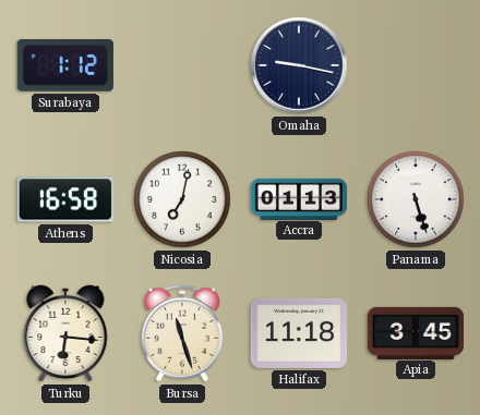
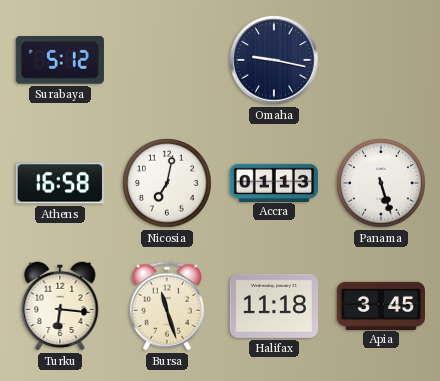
Surabaya: 1:12 -> 5:12
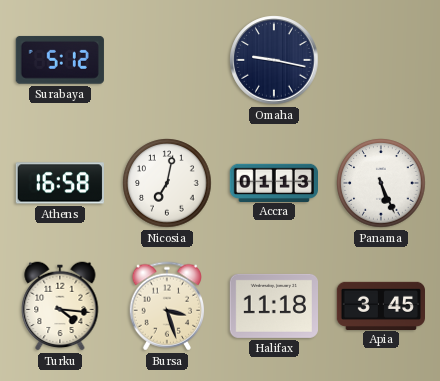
Panama: 5:27 -> 5:26
Turku: 6:16 -> 4:16
Bursa: 11:27 -> 3:27
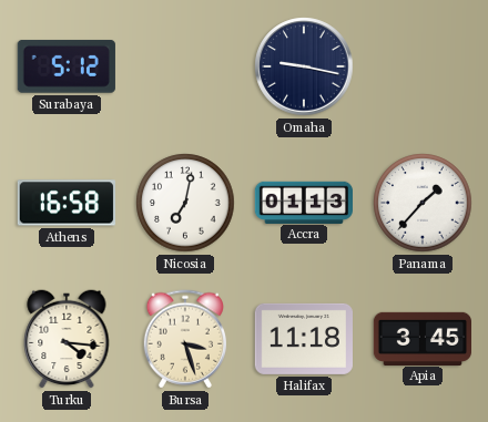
Panama: 5:26 -> 1:37
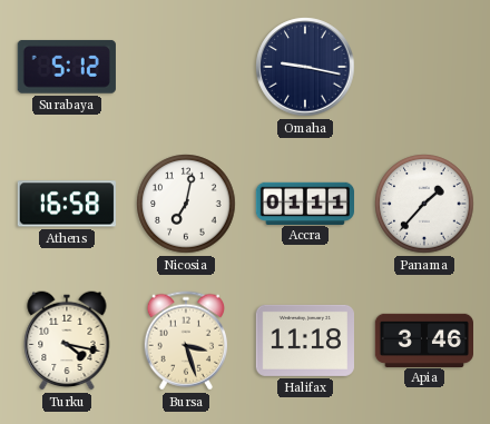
Accra: 01:13 -> 01:11
Turku: 4:16 -> 4:17
Apia: 3:45 -> 3:46
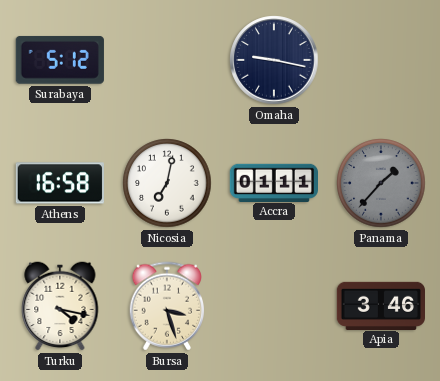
Panama dial: white -> grey
Halifax: 11:18 -> none
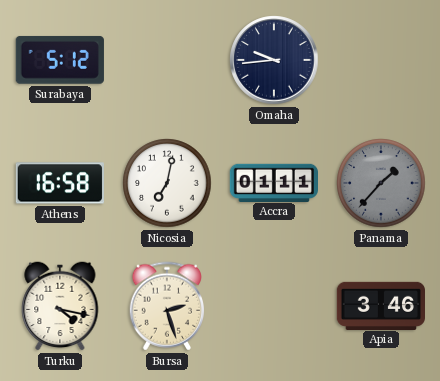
Omaha: 9:17 -> 9:44
Bursa: 3:27 -> 2:27
